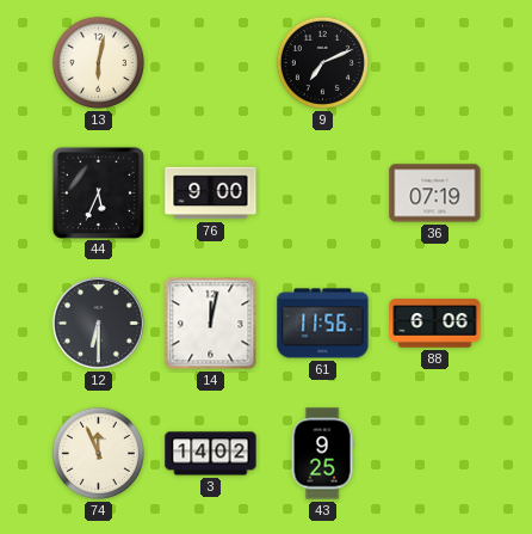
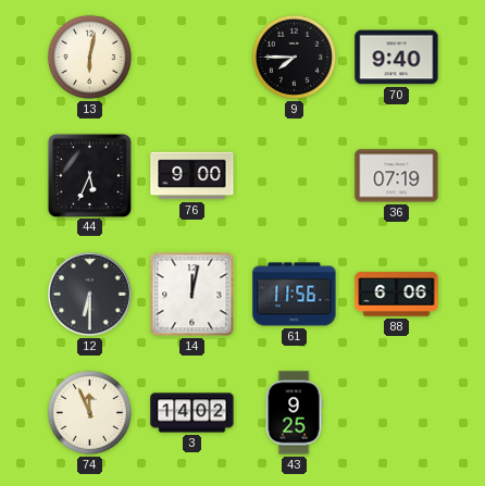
9: 7:11 -> 7:45
70: none -> 9:40
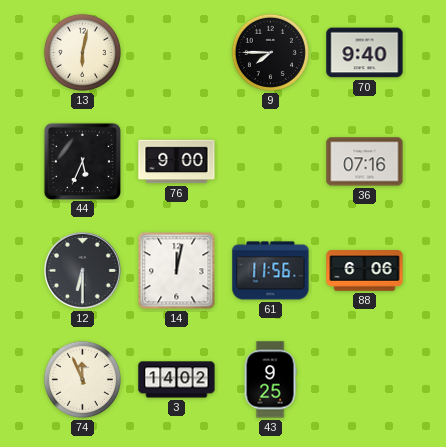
36: 07:19 -> 07:16
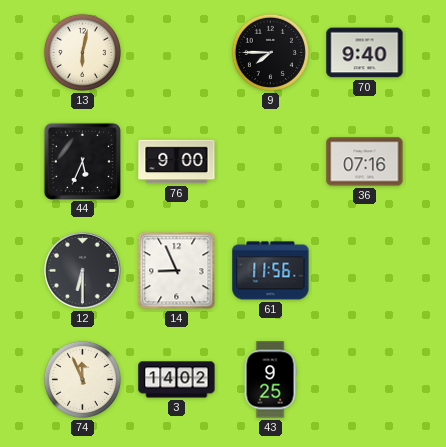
14: 12:02 -> 8:56
88: 6:06 -> none
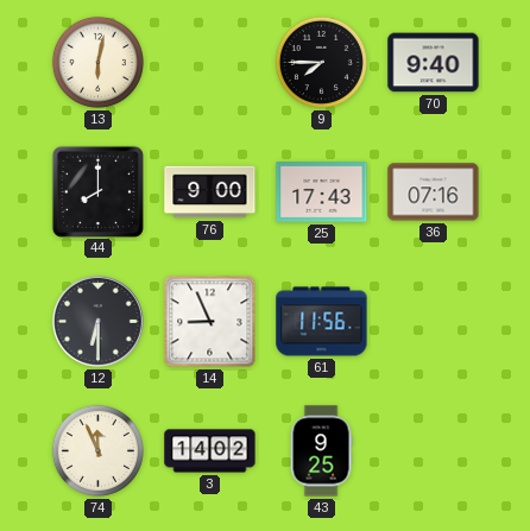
44: 5:34 -> 8:00
25: none -> 17:43
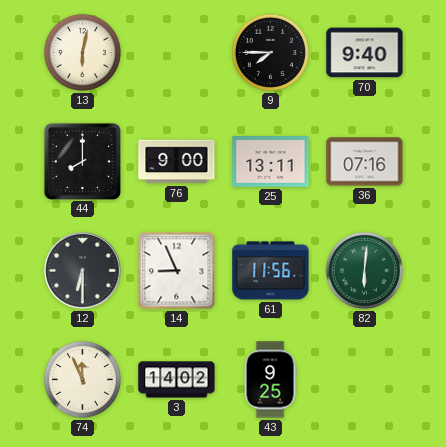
25: 17:43 -> 13:11
82: none -> 6:01
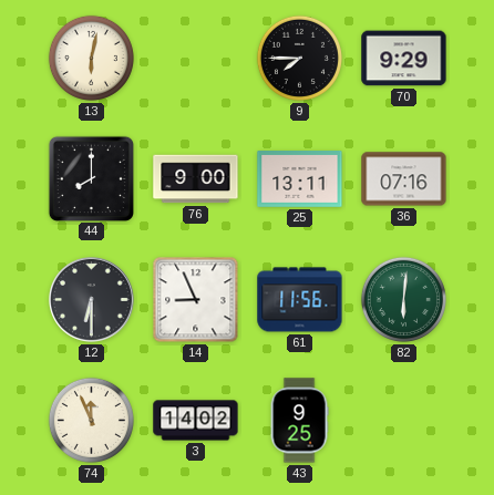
70: 9:40 -> 9:29
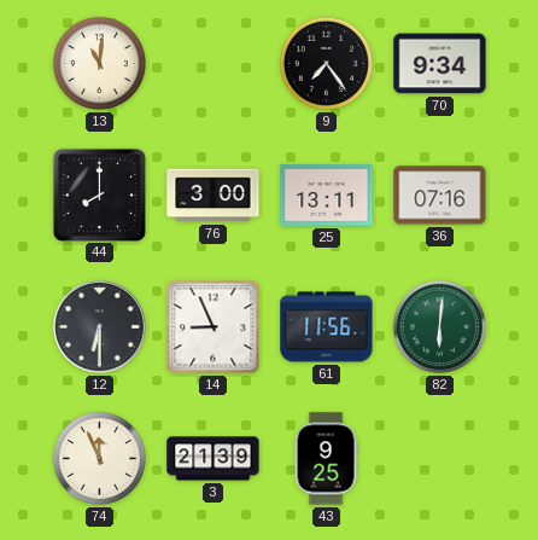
13: 6:02 -> 11:01
9: 7:45 -> 7:24
70: 9:29 -> 9:34
76: 9:00 -> 3:00
3: 14:02 -> 21:39
